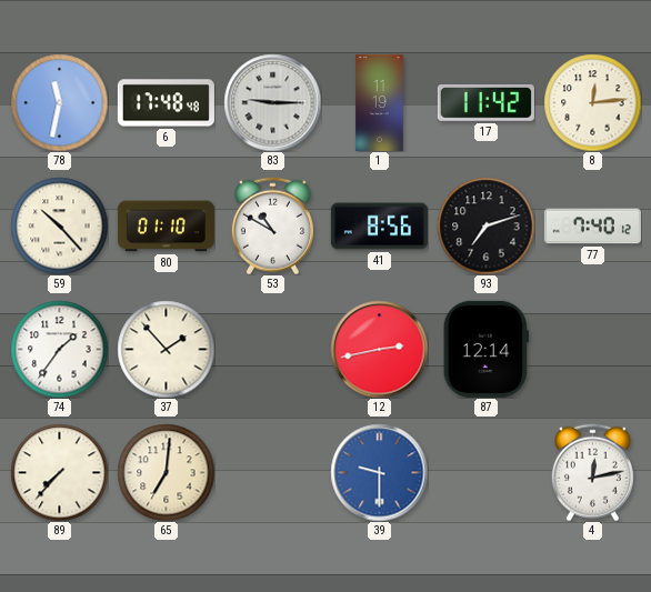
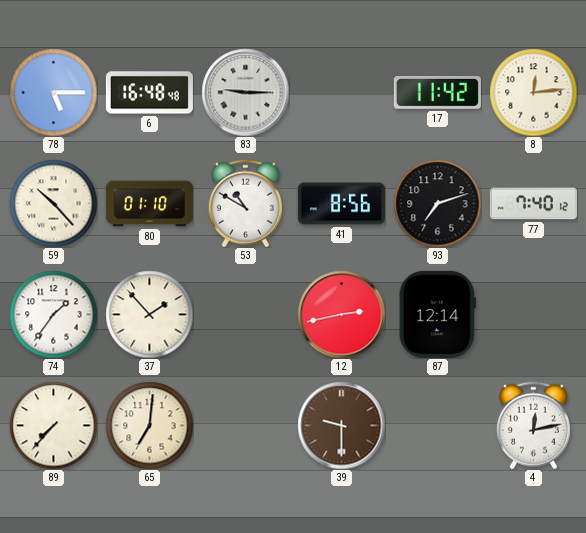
78: 11:32 -> 5:15
6: 17:48 -> 16:48
1: 11:19 -> none
39 dial: blue -> brown
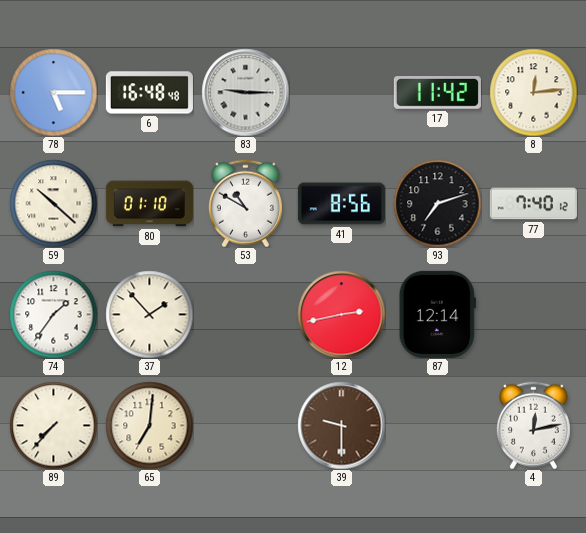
59: 10:23 -> 10:22
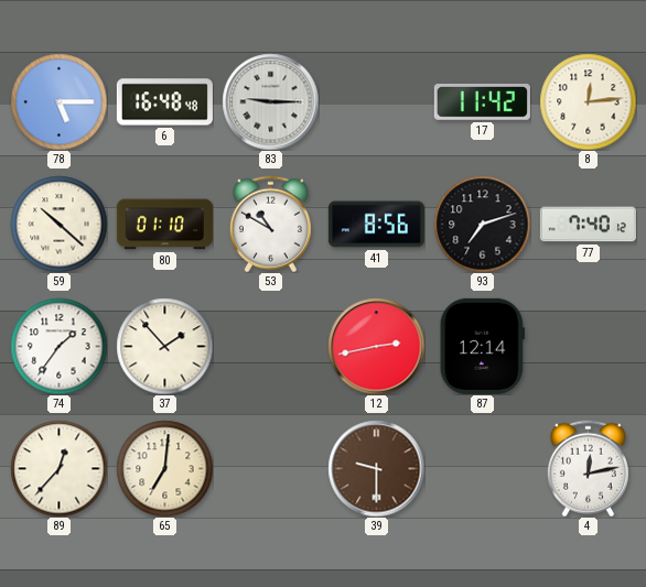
89: 7:37 -> 12:37
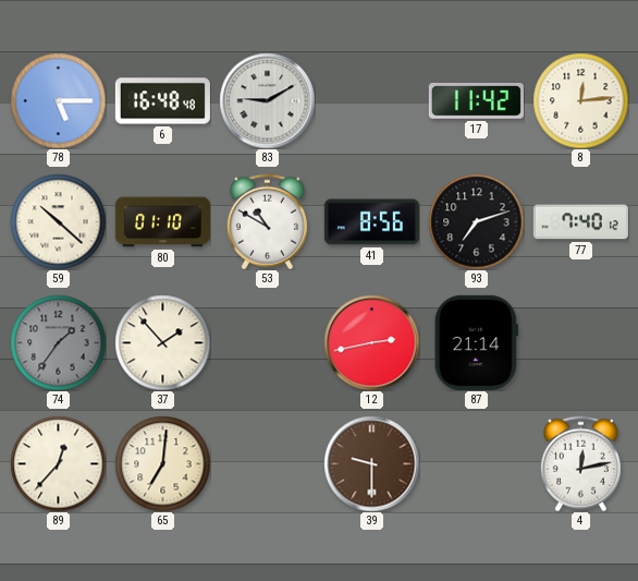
83: 9:15 -> 9:10
74 dial: white -> grey
87: 12:14 -> 21:14
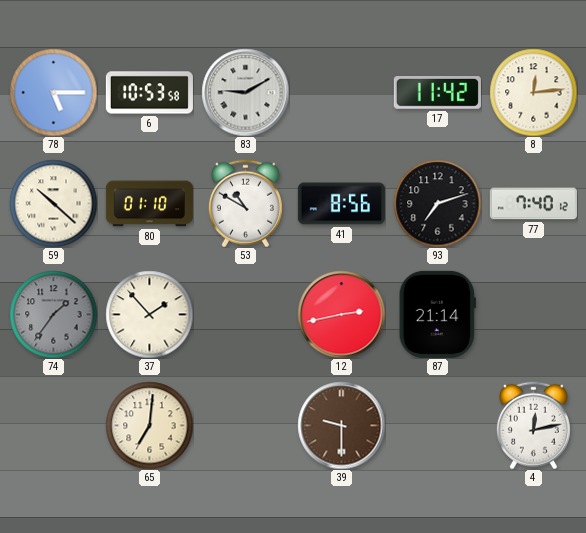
6: 16:48 -> 10:53
89: 12:37 -> none
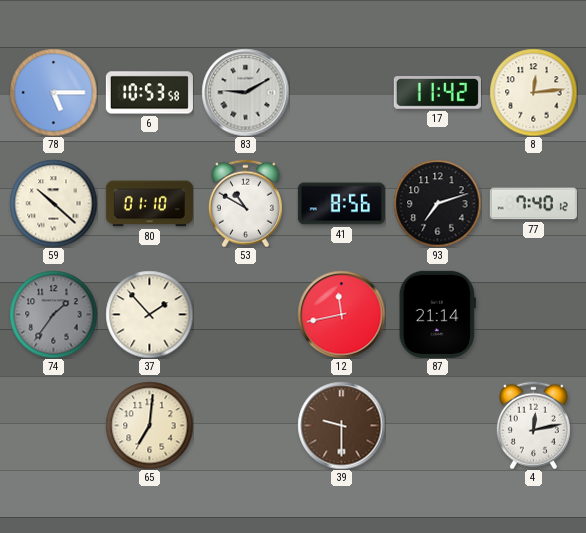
12: 2:43 -> 11:43
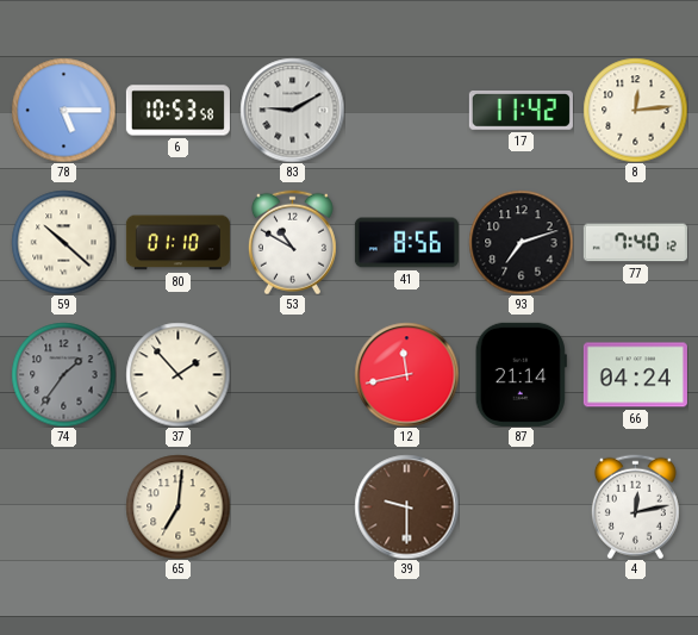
66: none -> 04:24
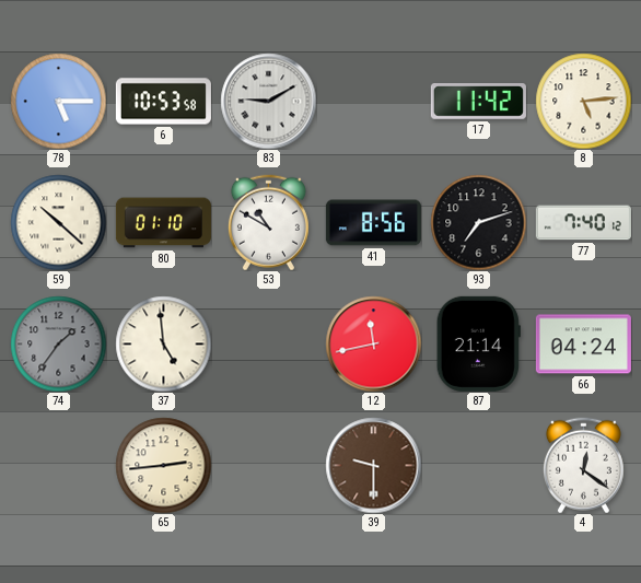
8: 12:14 -> 5:14
37: 1:53 -> 4:59
65: 7:01 -> 2:44
4: 12:13 -> 12:21
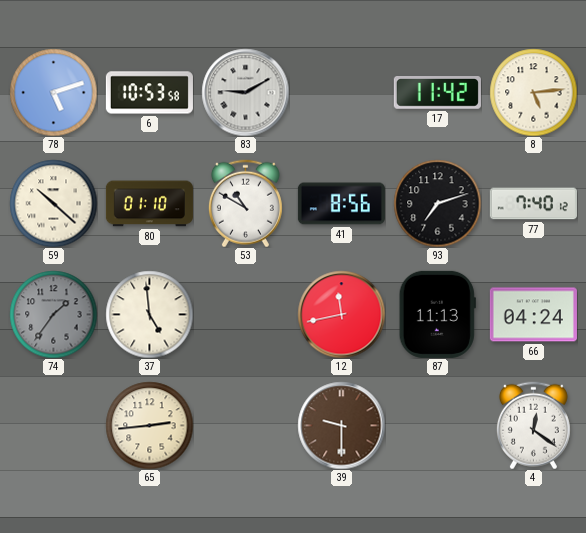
78: 5:15 -> 5:12
87: 21:14 -> 11:13
